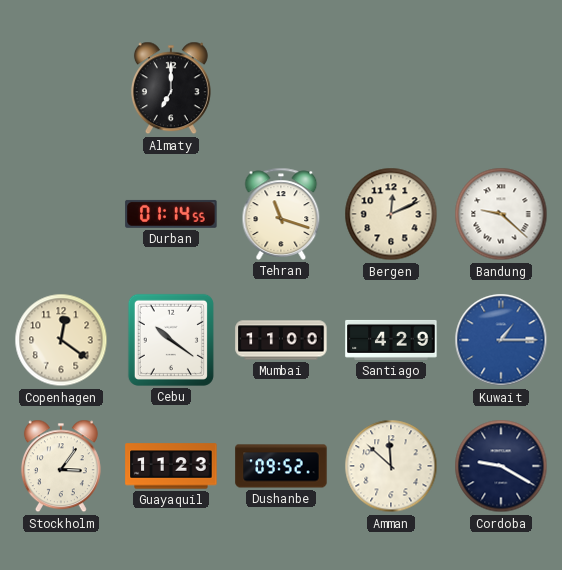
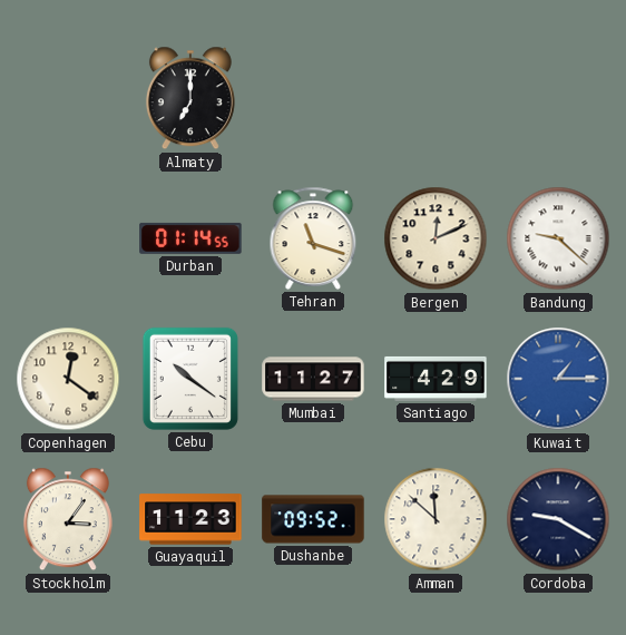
Mumbai: 11:00 -> 11:27
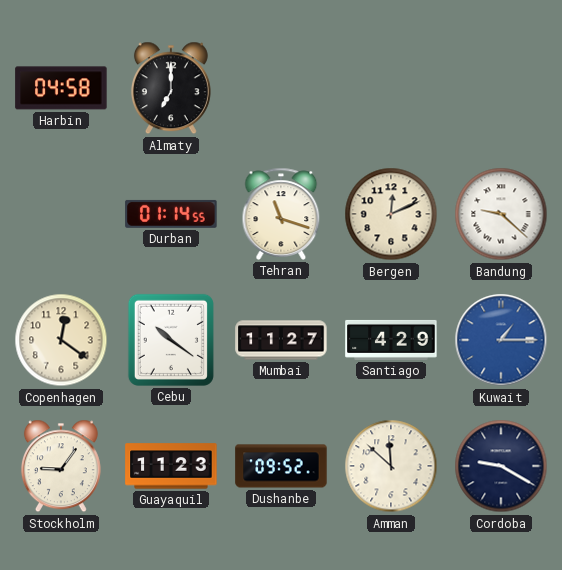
Harbin: none -> 04:58
Stockholm: 3:06 -> 9:06
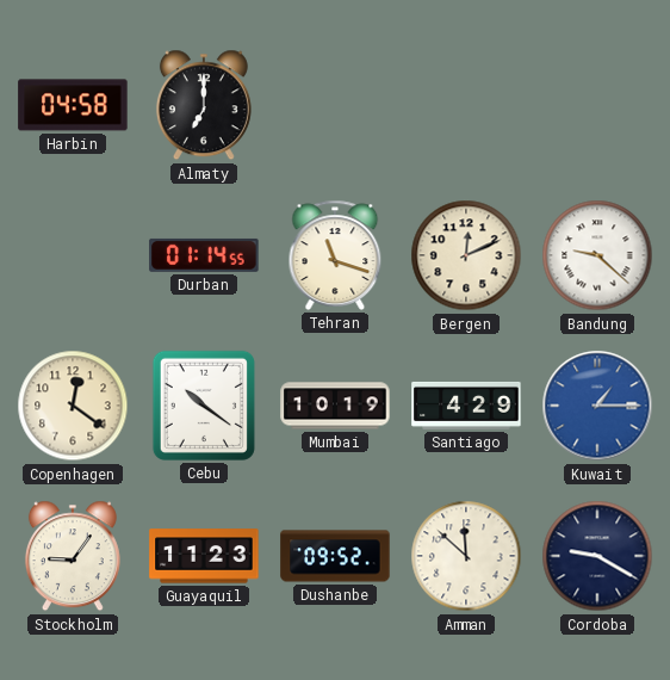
Mumbai: 11:27 -> 10:19
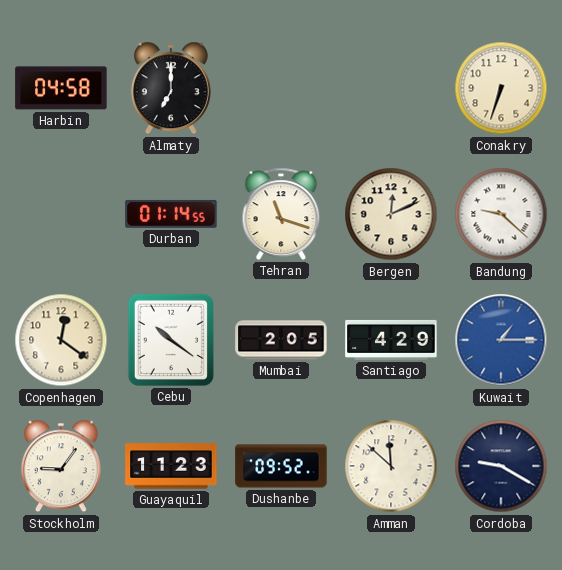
Conakry: none -> 6:33
Mumbai: 10:19 -> 2:05
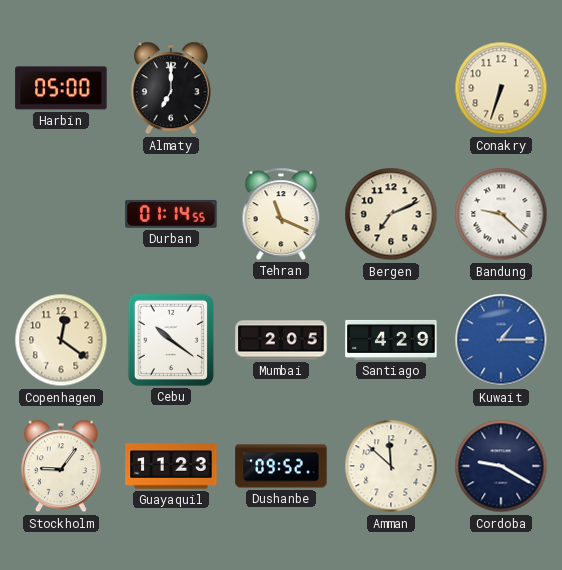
Harbin: 04:58 -> 05:00
Tehran: 11:18 -> 11:19
Bergen: 12:11 -> 7:11
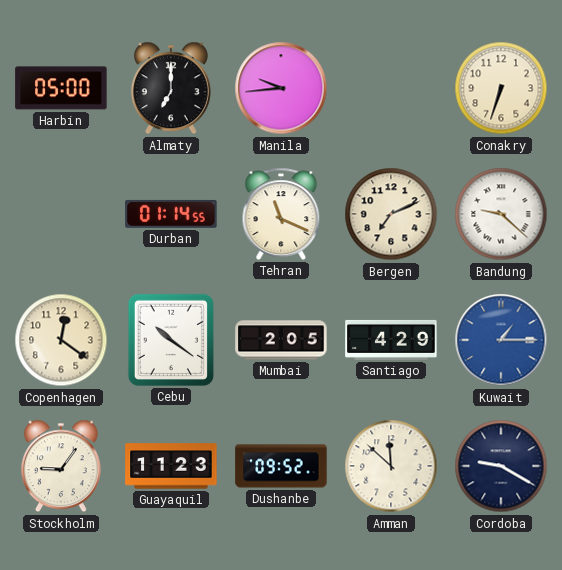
Manila: none -> 9:44
